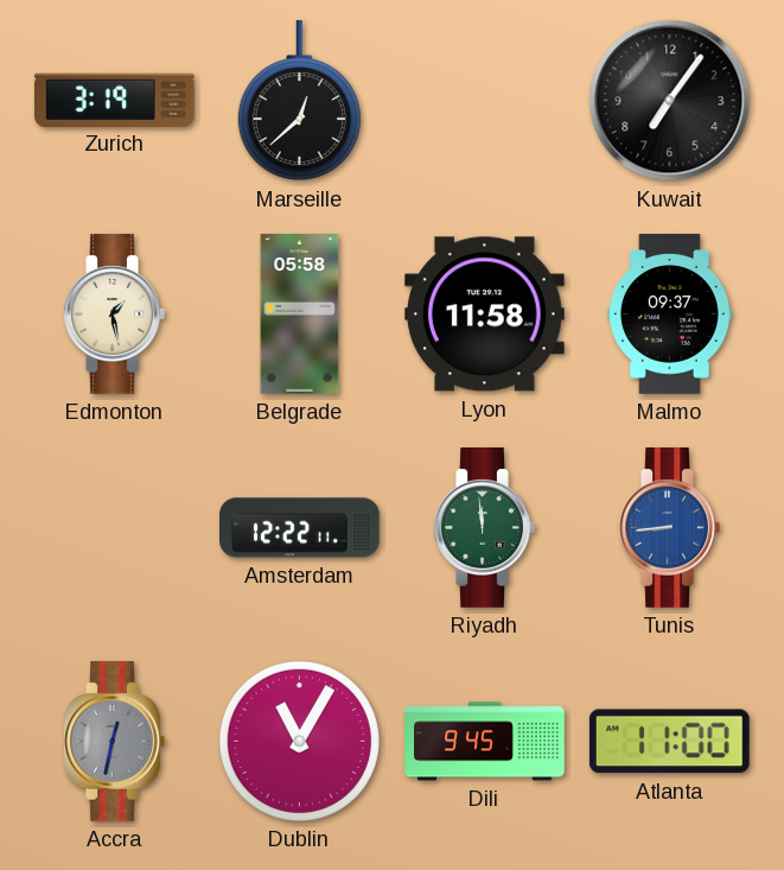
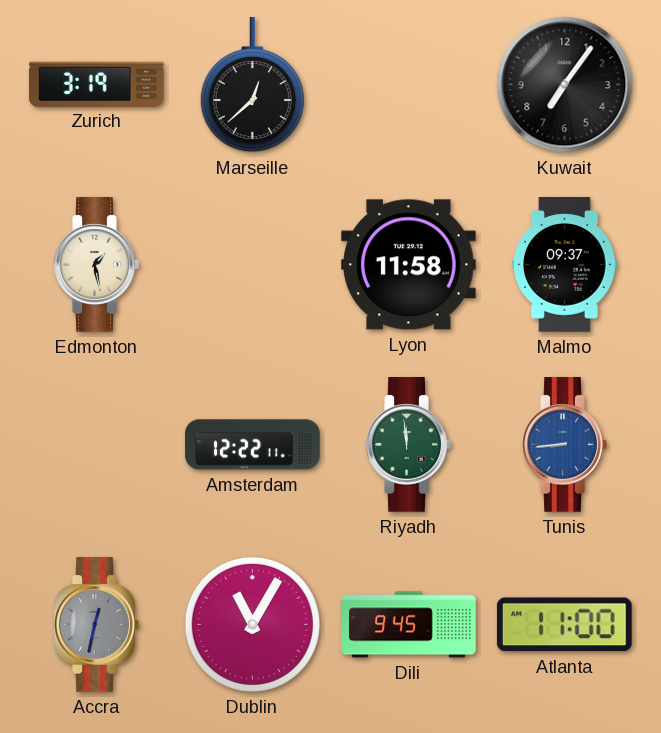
Belgrade: 05:58 -> none
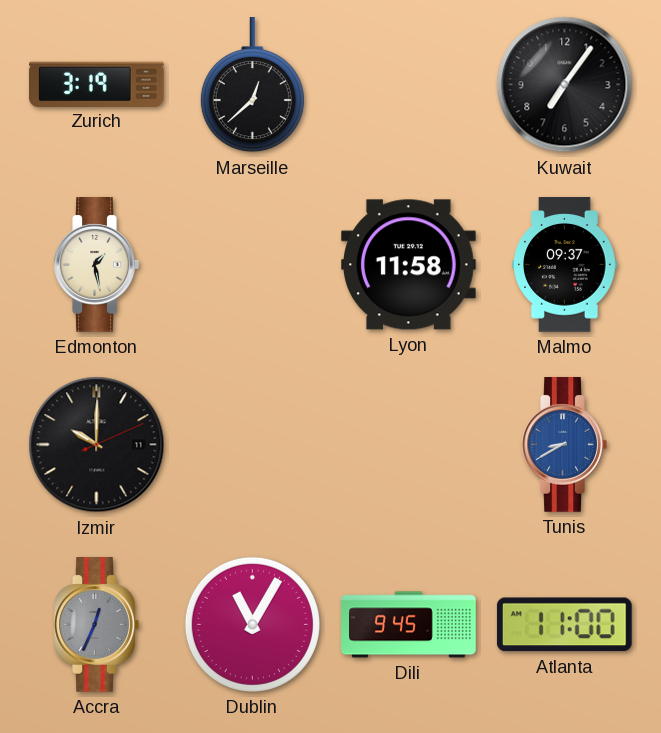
Izmir: none -> 10:00
Amsterdam: 12:22 -> none
Riyadh: 11:59 -> none
Tunis: 8:44 -> 8:40
Accra: 12:32 -> 12:34
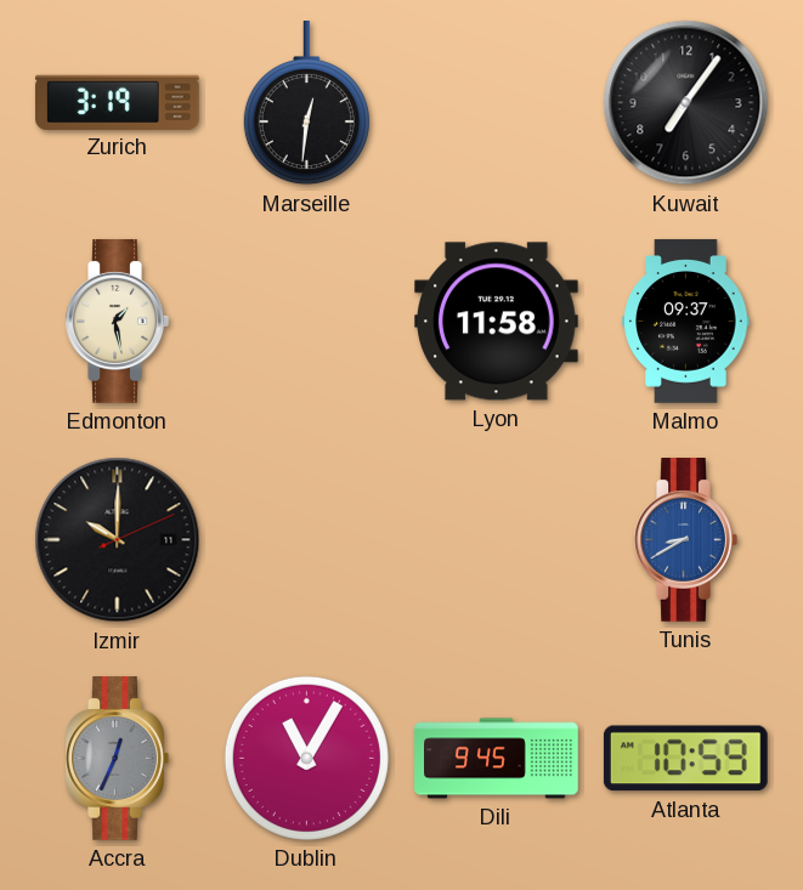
Marseille: 12:38 -> 12:31
Atlanta: 11:00 -> 10:59
